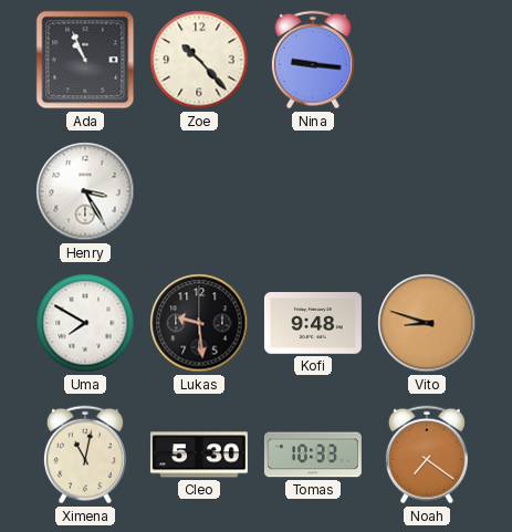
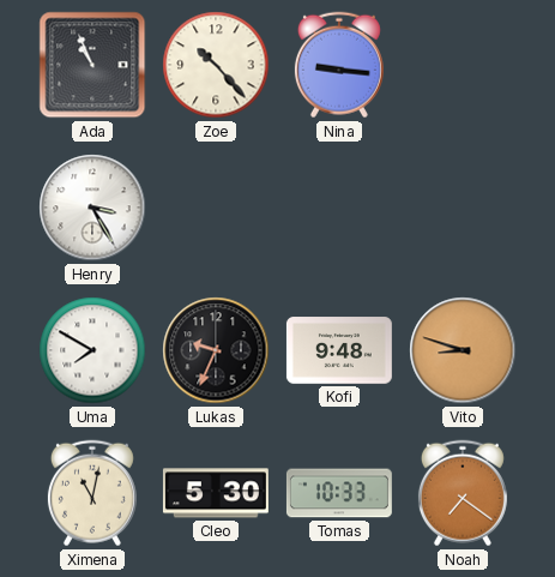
Lukas: 9:29 -> 9:34
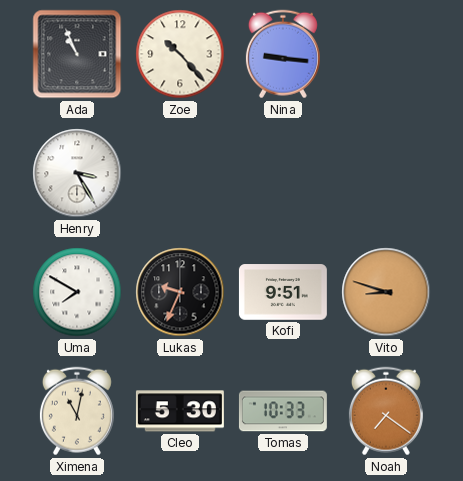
Kofi: 9:48 -> 9:51
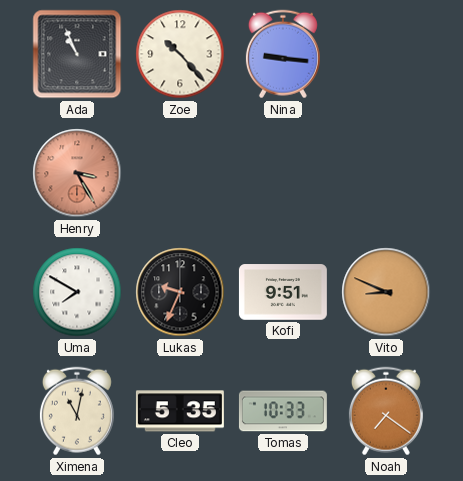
Henry dial: white -> salmon
Vito: 8:48 -> 8:49
Cleo: 5:30 -> 5:35
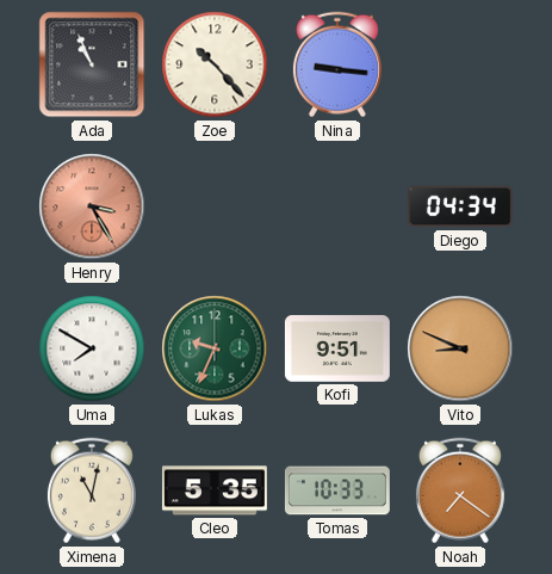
Diego: none -> 04:34
Lukas dial: black -> green
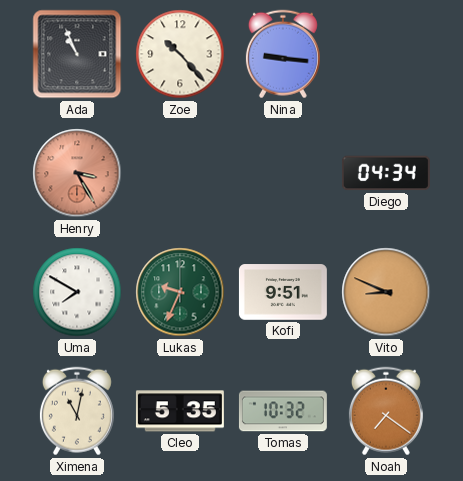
Tomas: 10:33 -> 10:32
